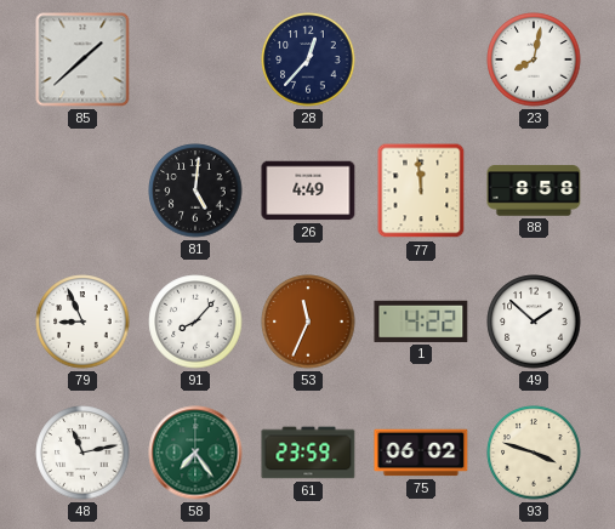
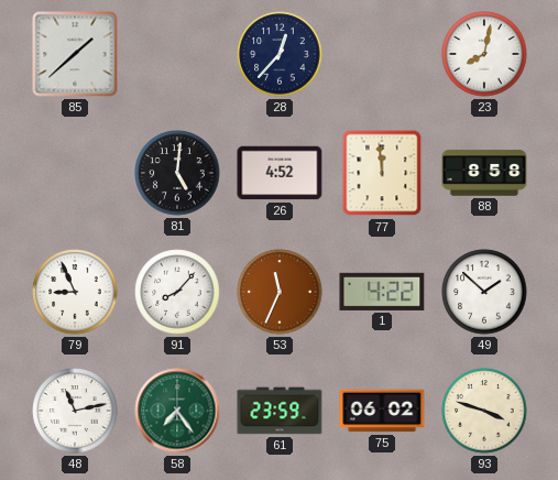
26: 4:49 -> 4:52
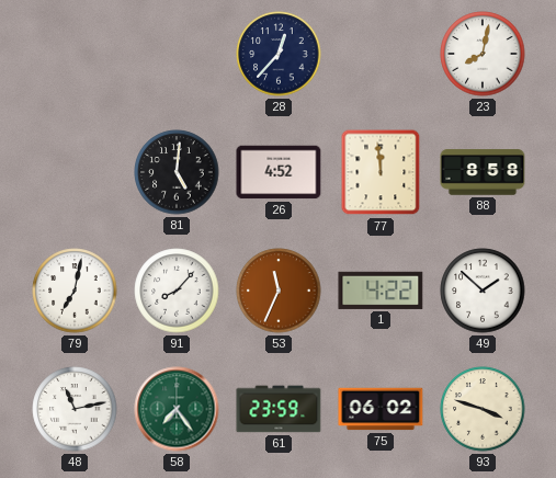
85: 1:38 -> none
79: 8:56 -> 7:02
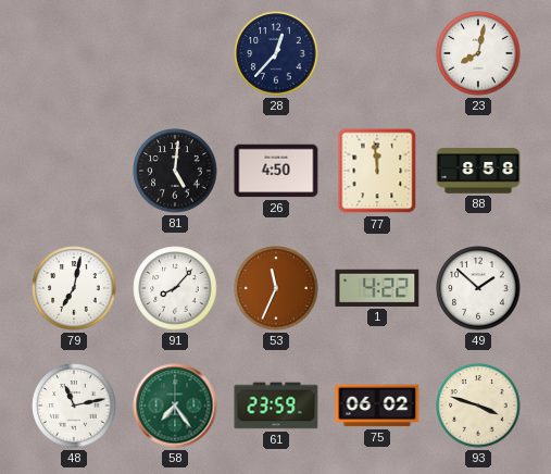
26: 4:52 -> 4:50
